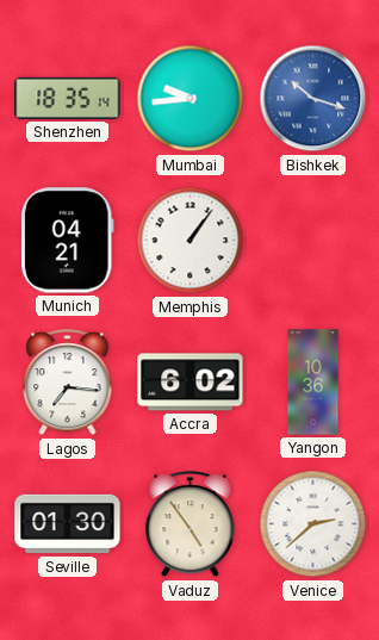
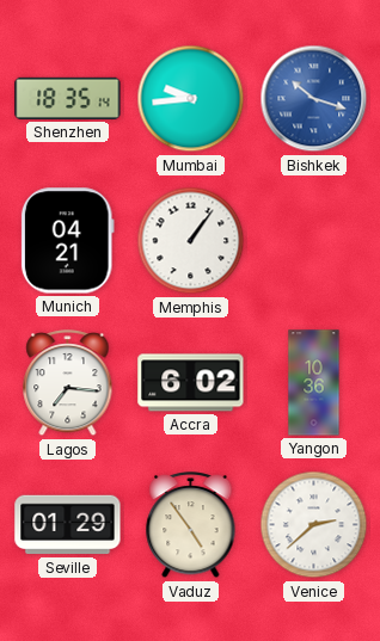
Seville: 01:30 -> 01:29
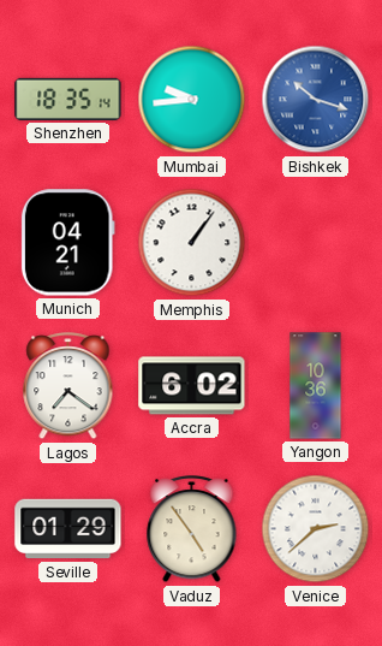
Lagos: 7:16 -> 7:21
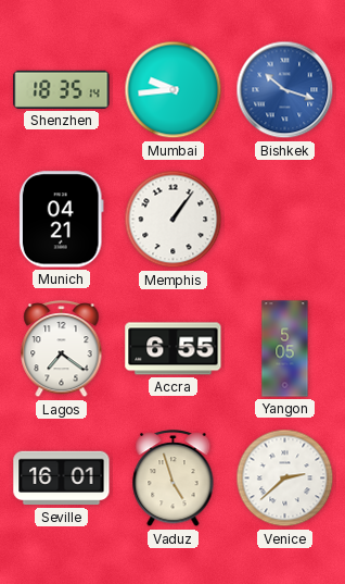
Accra: 6:02 -> 6:55
Yangon: 10:36 -> 5:05
Seville: 01:29 -> 16:01
Vaduz: 4:54 -> 4:57
